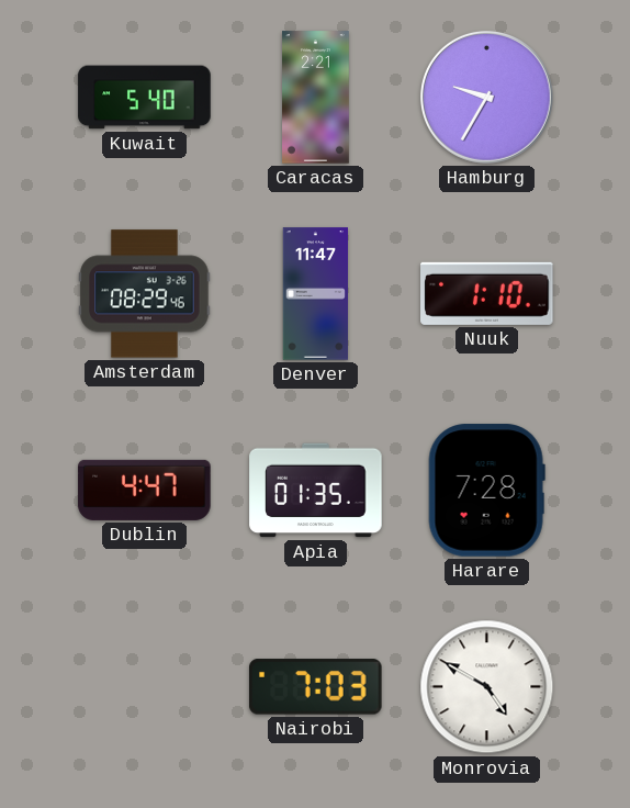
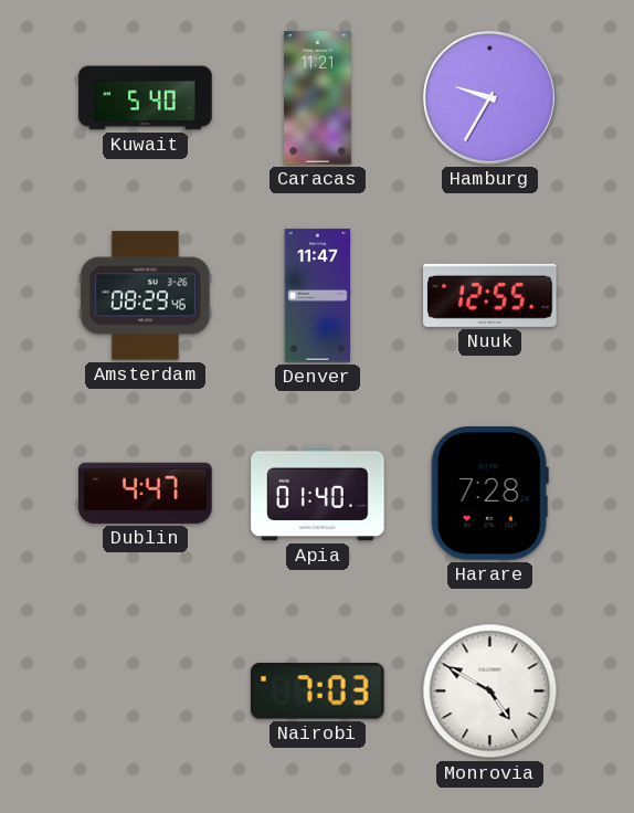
Caracas: 2:21 -> 11:21
Nuuk: 1:10 -> 12:55
Apia: 01:35 -> 01:40
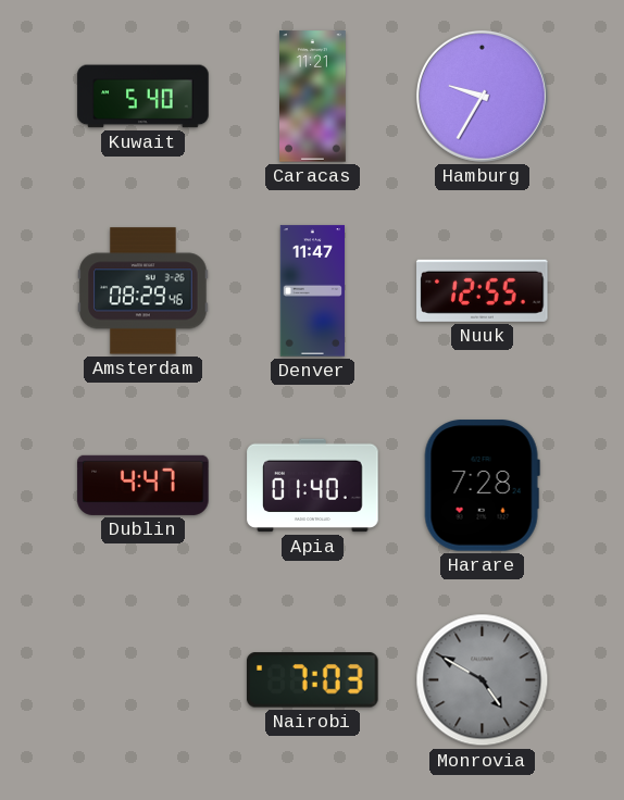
Monrovia dial: white -> grey
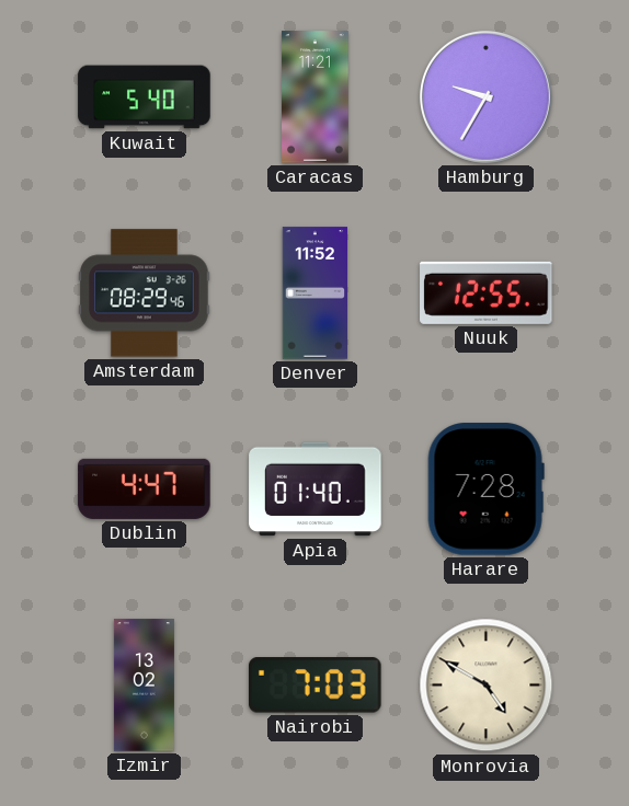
Denver: 11:47 -> 11:52
Izmir: none -> 13:02
Monrovia dial: grey -> cream
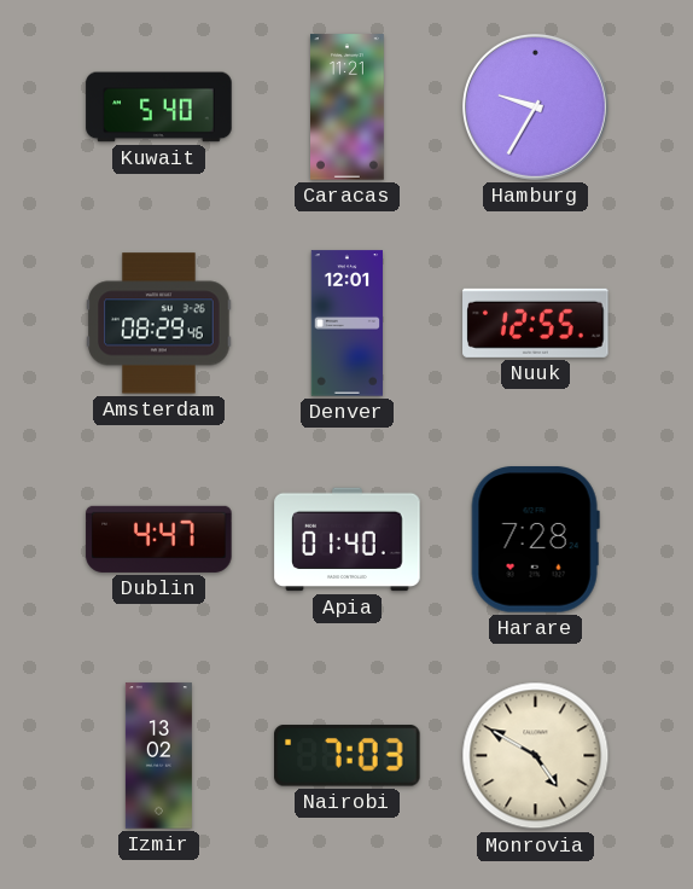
Denver: 11:52 -> 12:01
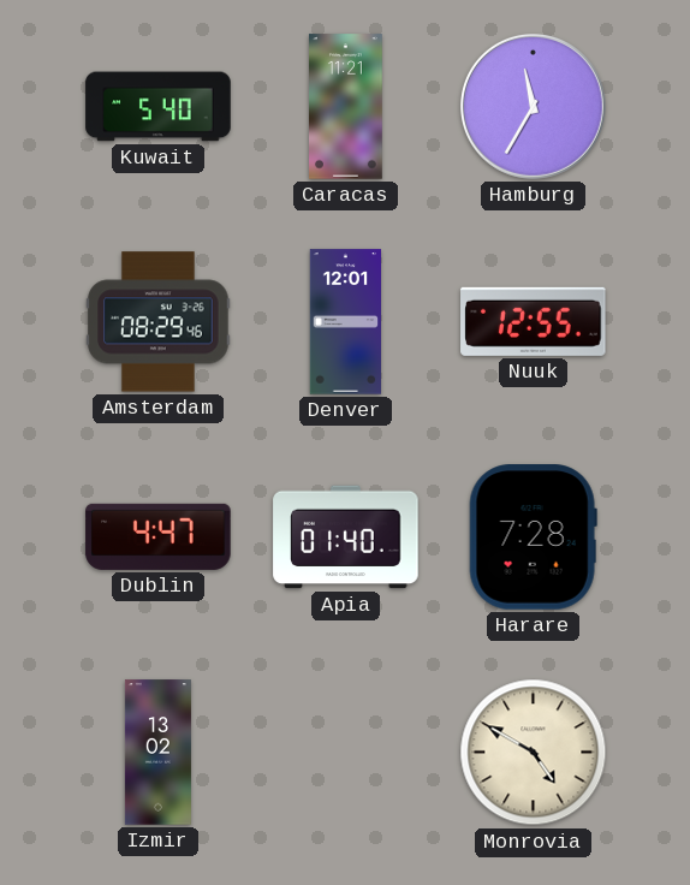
Hamburg: 9:35 -> 11:35
Nairobi: 7:03 -> none
